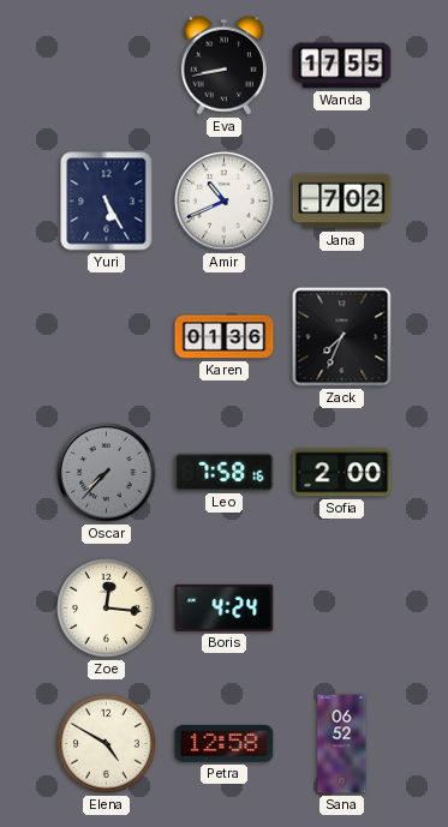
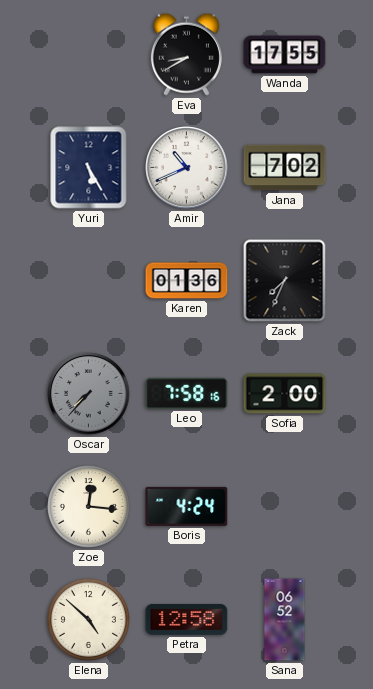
Eva: 8:43 -> 8:40
Elena: 4:50 -> 4:52
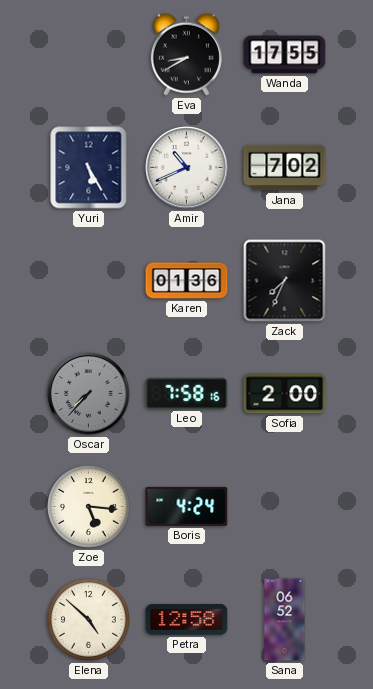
Zoe: 12:16 -> 5:16
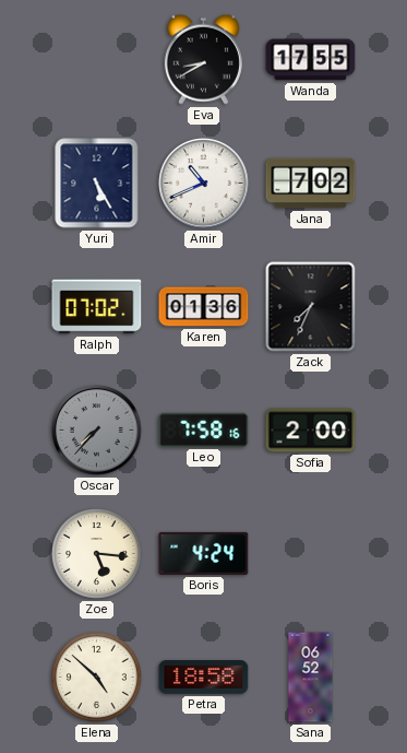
Ralph: none -> 07:02
Petra: 12:58 -> 18:58
